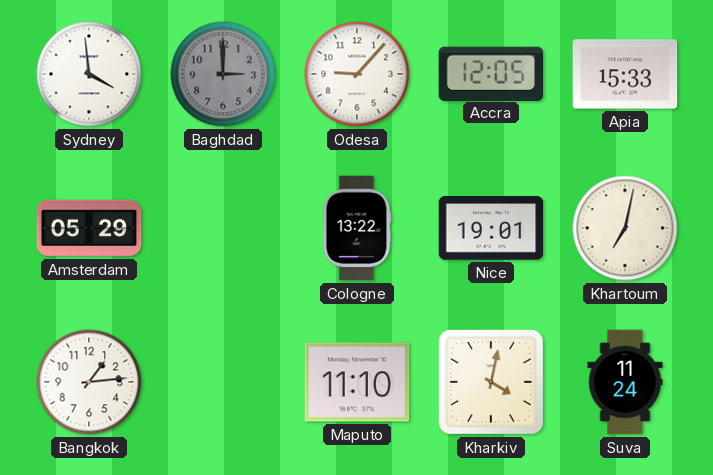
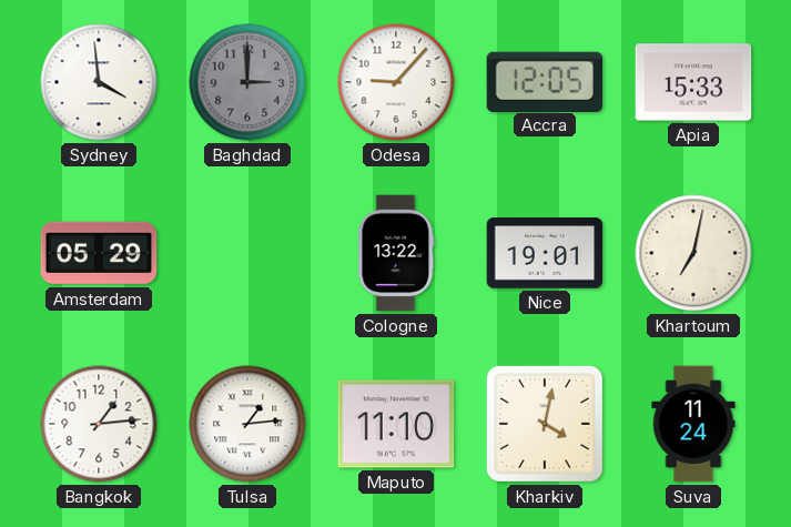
Tulsa: none -> 1:14
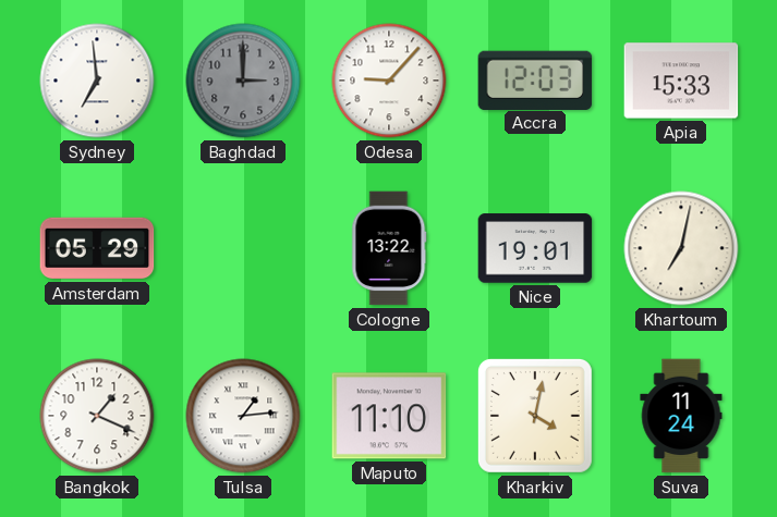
Sydney: 3:59 -> 6:59
Accra: 12:05 -> 12:03
Bangkok: 1:14 -> 1:19
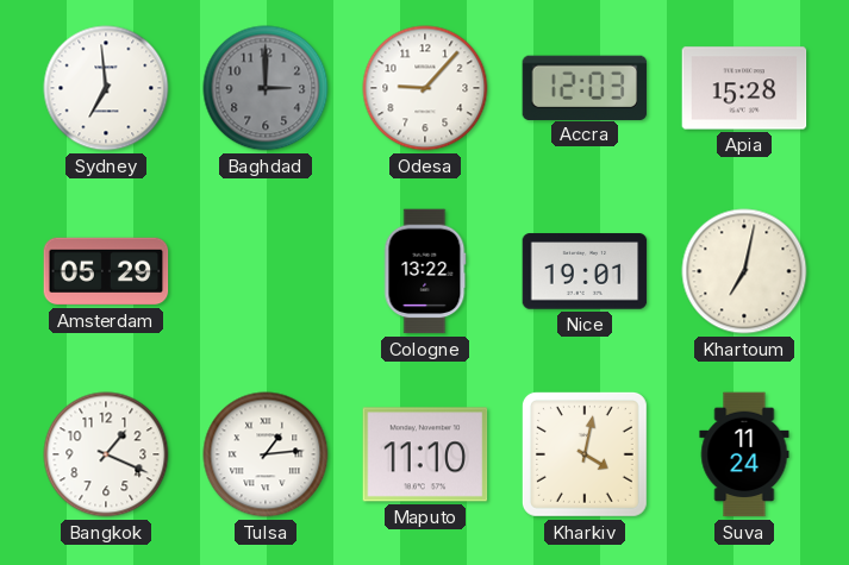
Apia: 15:33 -> 15:28
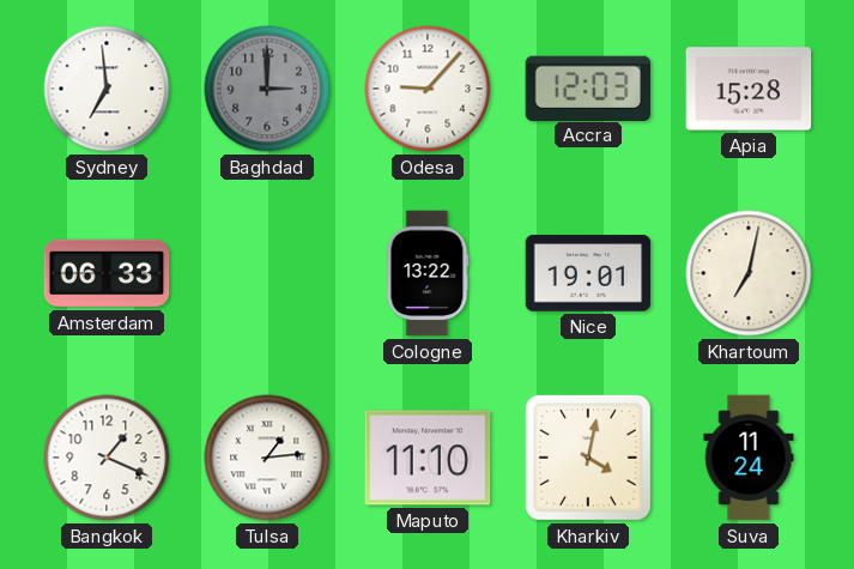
Amsterdam: 05:29 -> 06:33
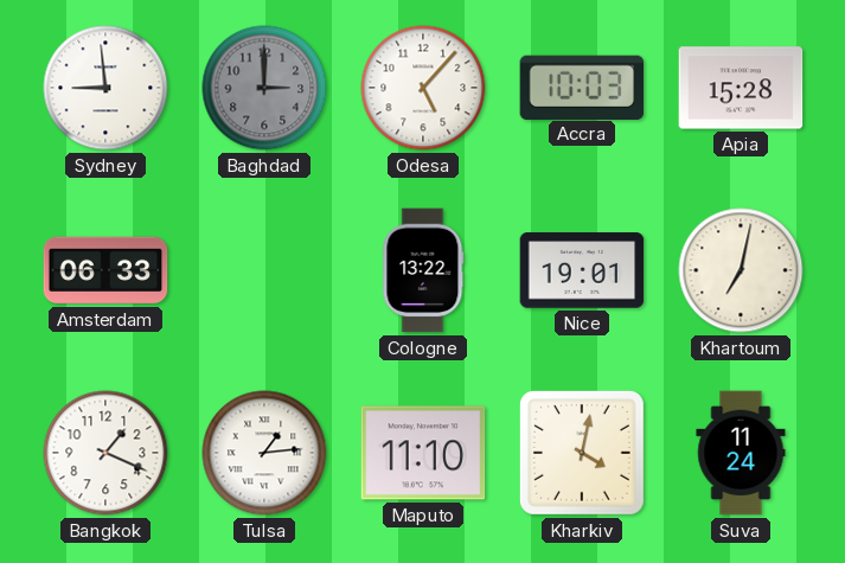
Sydney: 6:59 -> 8:59
Odesa: 9:07 -> 5:07
Accra: 12:03 -> 10:03
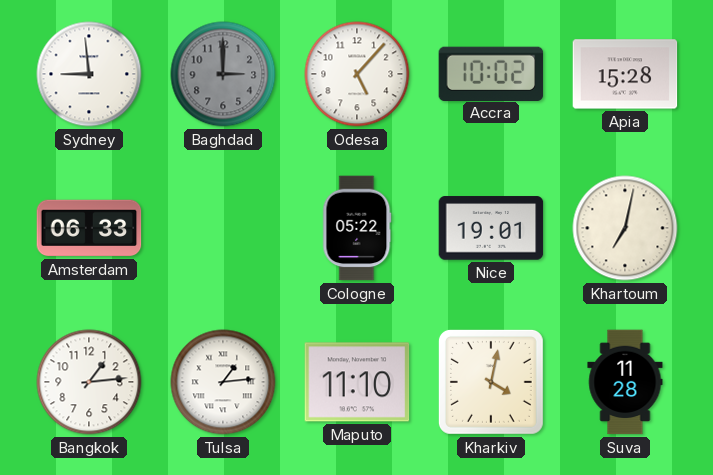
Accra: 10:03 -> 10:02
Cologne: 13:22 -> 05:22
Bangkok: 1:19 -> 1:14
Suva: 11:24 -> 11:28
